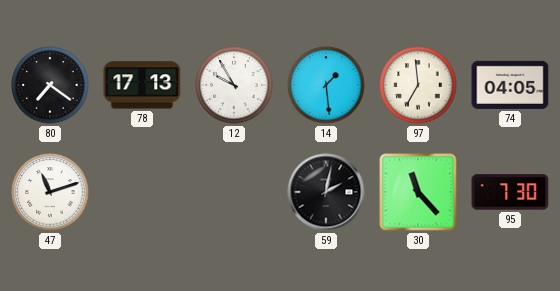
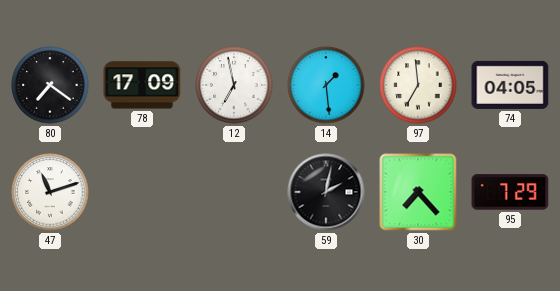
78: 17:13 -> 17:09
12: 9:55 -> 6:58
30: 11:23 -> 7:23
95: 7:30 -> 7:29
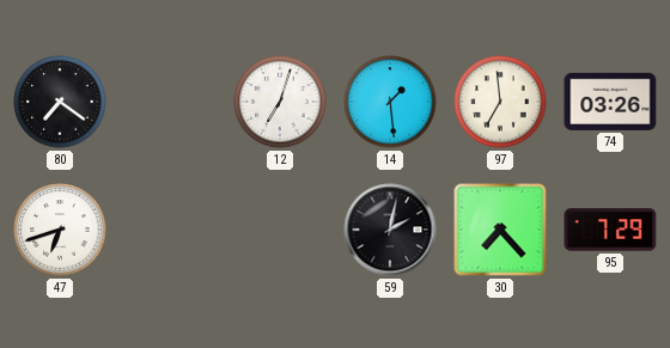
78: 17:09 -> none
12: 6:58 -> 7:03
74: 04:05 -> 03:26
47: 11:12 -> 6:42
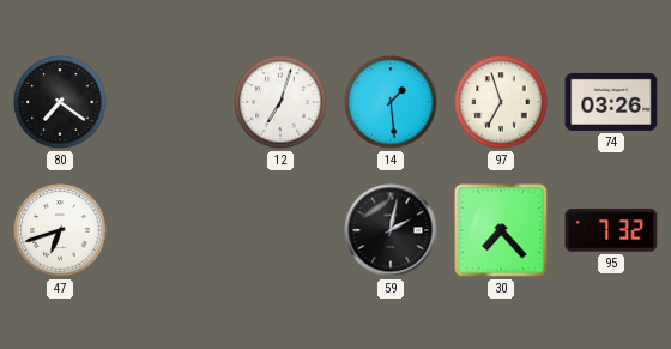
97: 6:59 -> 6:57
95: 7:29 -> 7:32
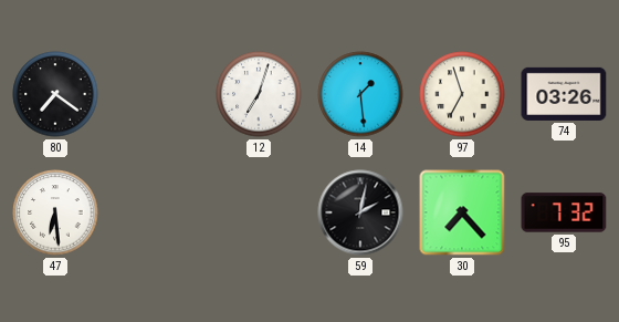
47: 6:42 -> 6:29
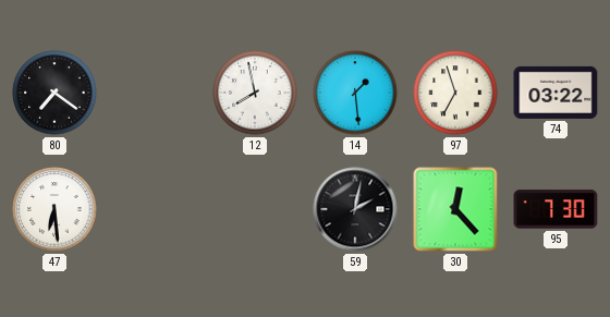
12: 7:03 -> 7:58
74: 03:26 -> 03:22
30: 7:23 -> 12:23
95: 7:32 -> 7:30
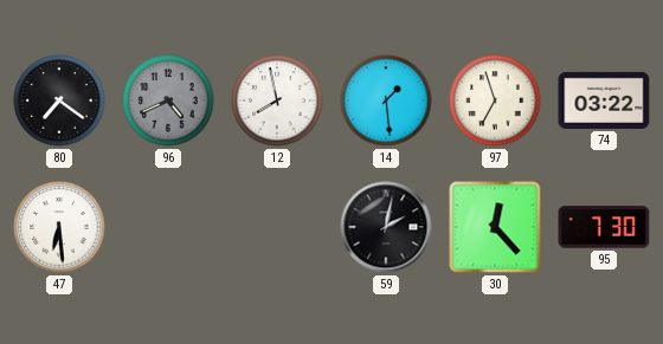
96: none -> 4:41
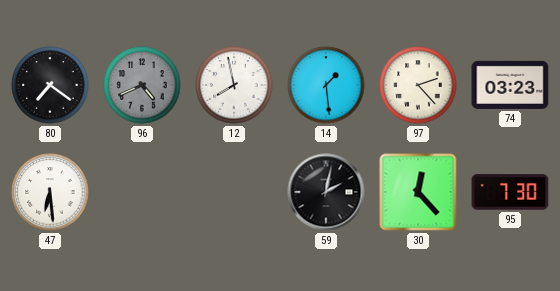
97: 6:57 -> 2:23
74: 03:22 -> 03:23
